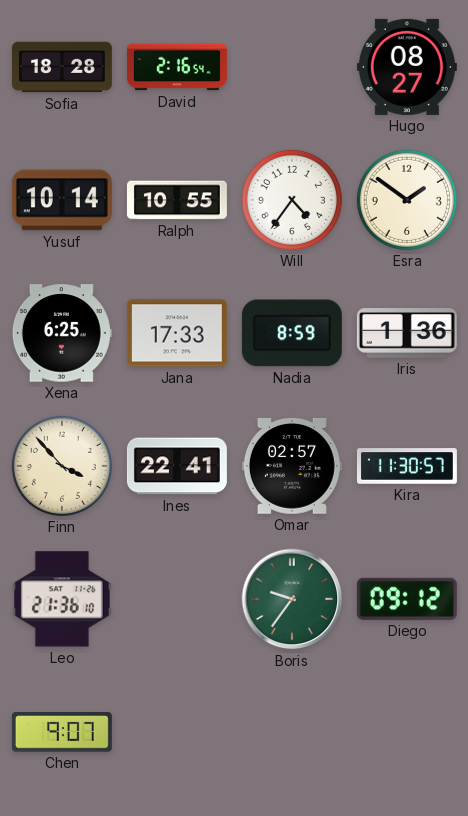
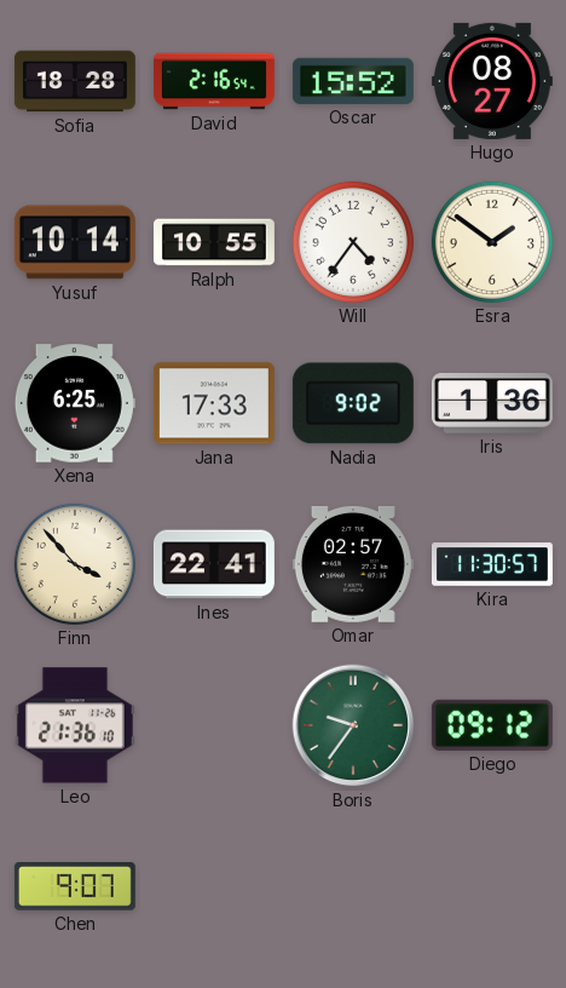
Oscar: none -> 15:52
Nadia: 8:59 -> 9:02
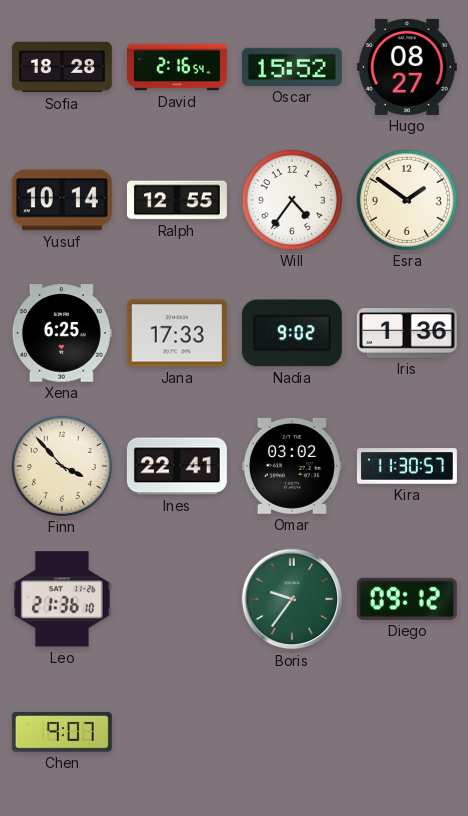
Ralph: 10:55 -> 12:55
Omar: 02:57 -> 03:02
